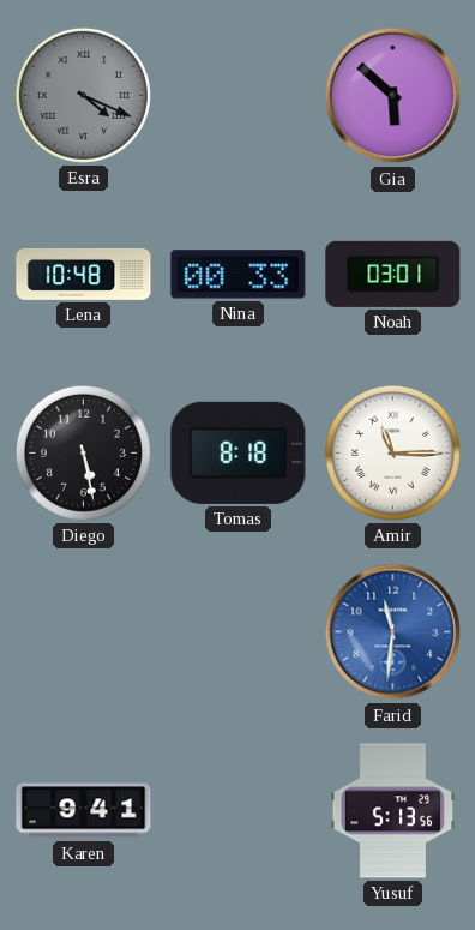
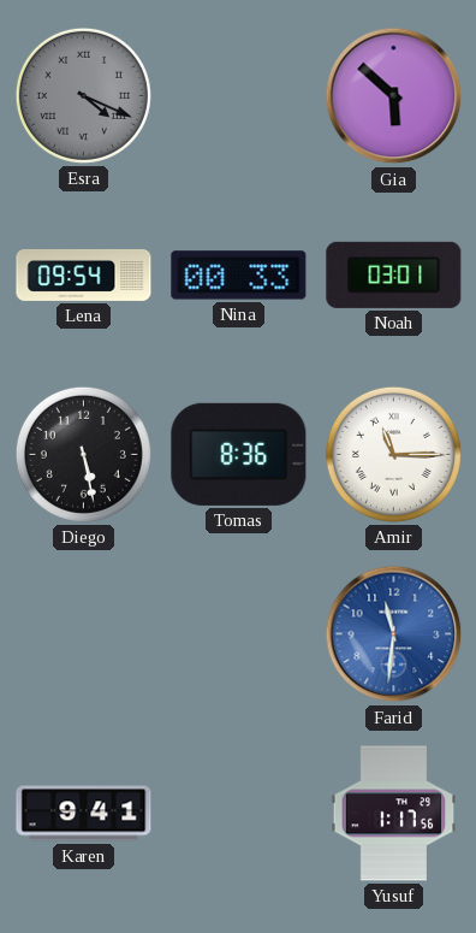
Lena: 10:48 -> 09:54
Tomas: 8:18 -> 8:36
Yusuf: 5:13 -> 1:17
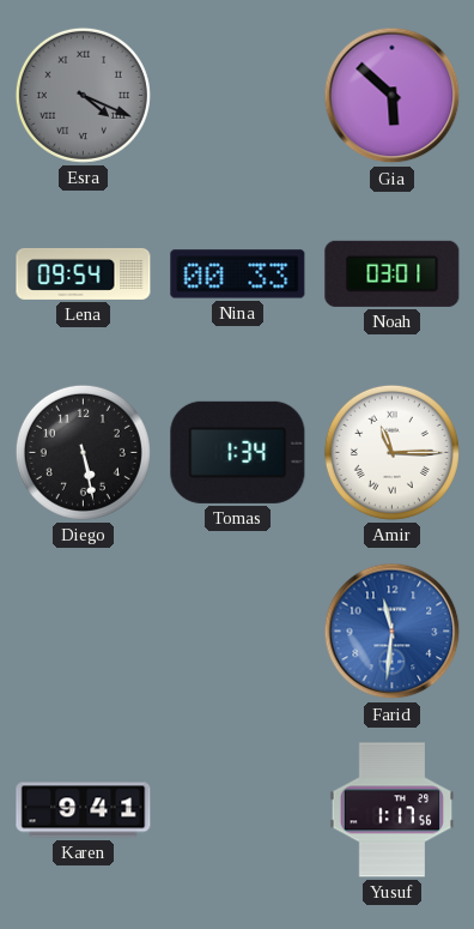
Tomas: 8:36 -> 1:34
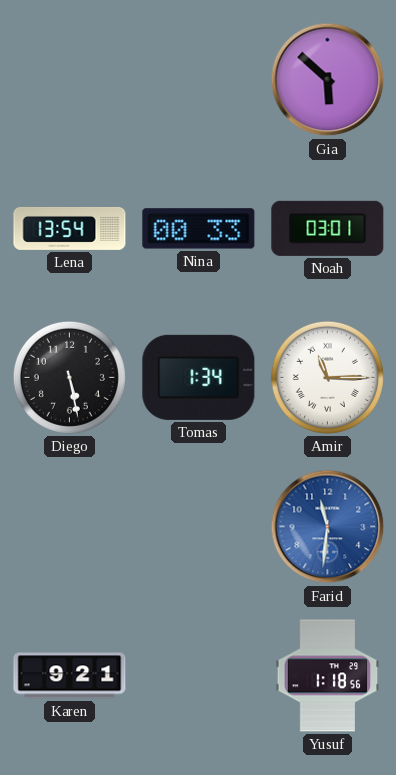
Esra: 4:19 -> none
Lena: 09:54 -> 13:54
Karen: 9:41 -> 9:21
Yusuf: 1:17 -> 1:18
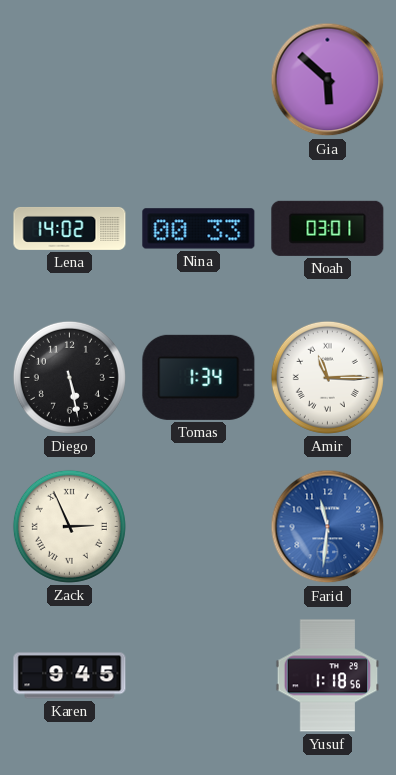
Lena: 13:54 -> 14:02
Zack: none -> 2:56
Karen: 9:21 -> 9:45
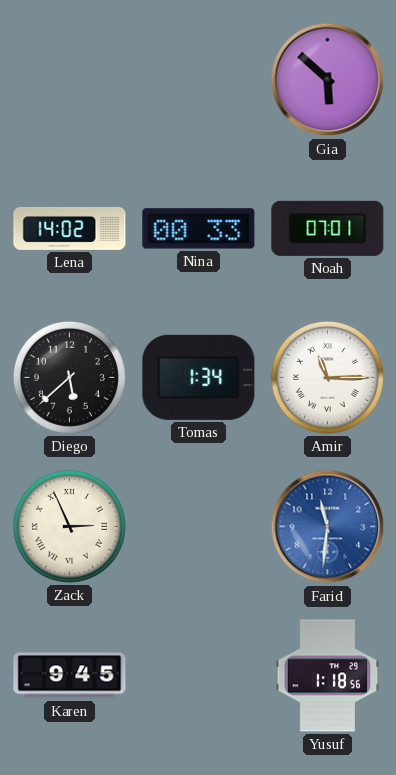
Noah: 03:01 -> 07:01
Diego: 5:28 -> 5:38
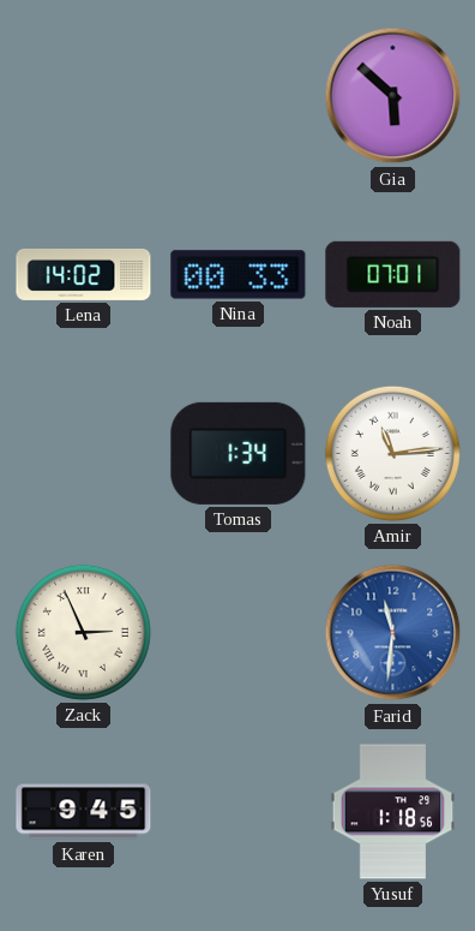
Diego: 5:38 -> none
Amir: 11:15 -> 11:14
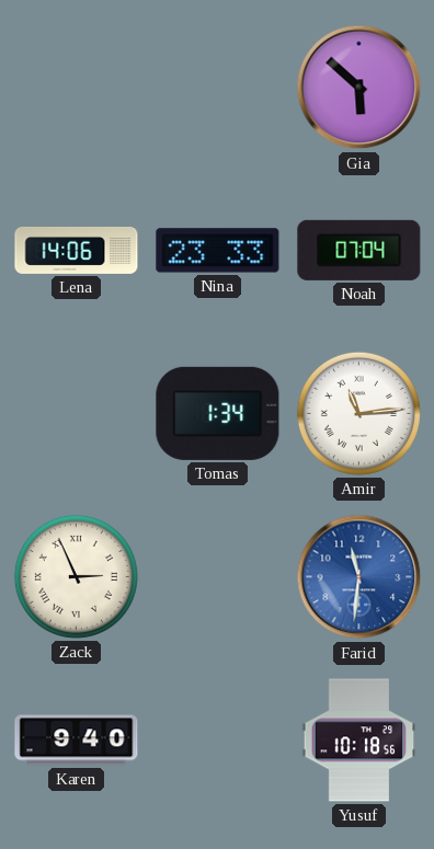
Lena: 14:02 -> 14:06
Nina: 00:33 -> 23:33
Noah: 07:01 -> 07:04
Karen: 9:45 -> 9:40
Yusuf: 1:18 -> 10:18
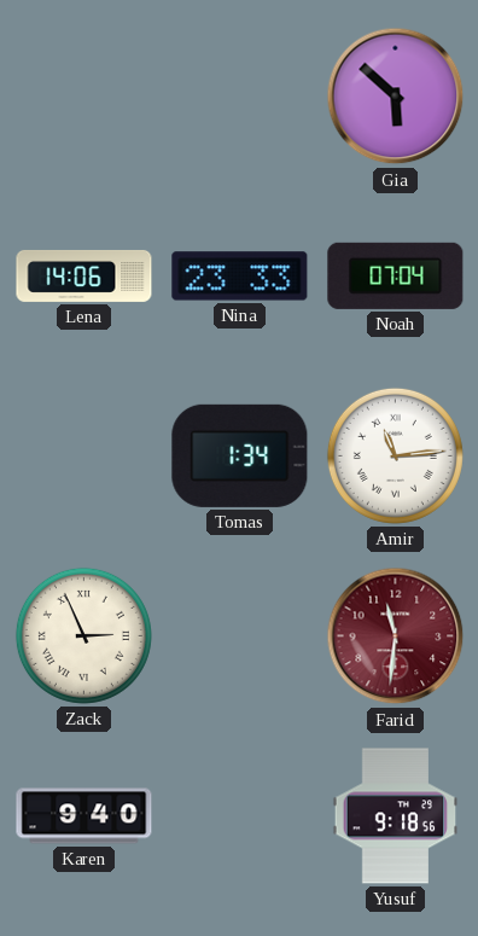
Farid dial: blue -> burgundy
Yusuf: 10:18 -> 9:18
